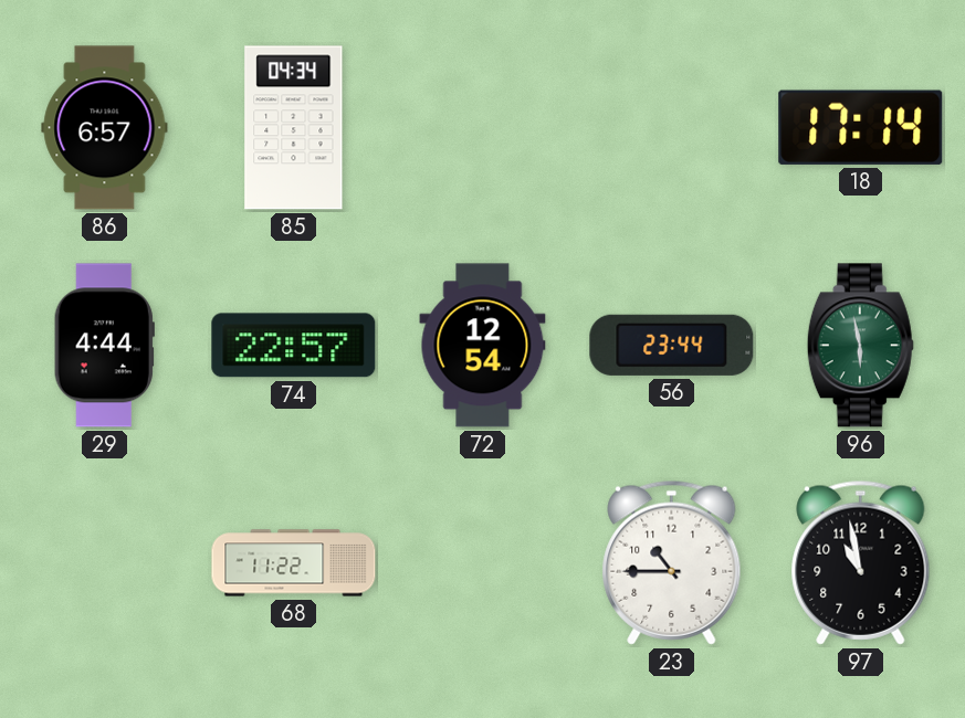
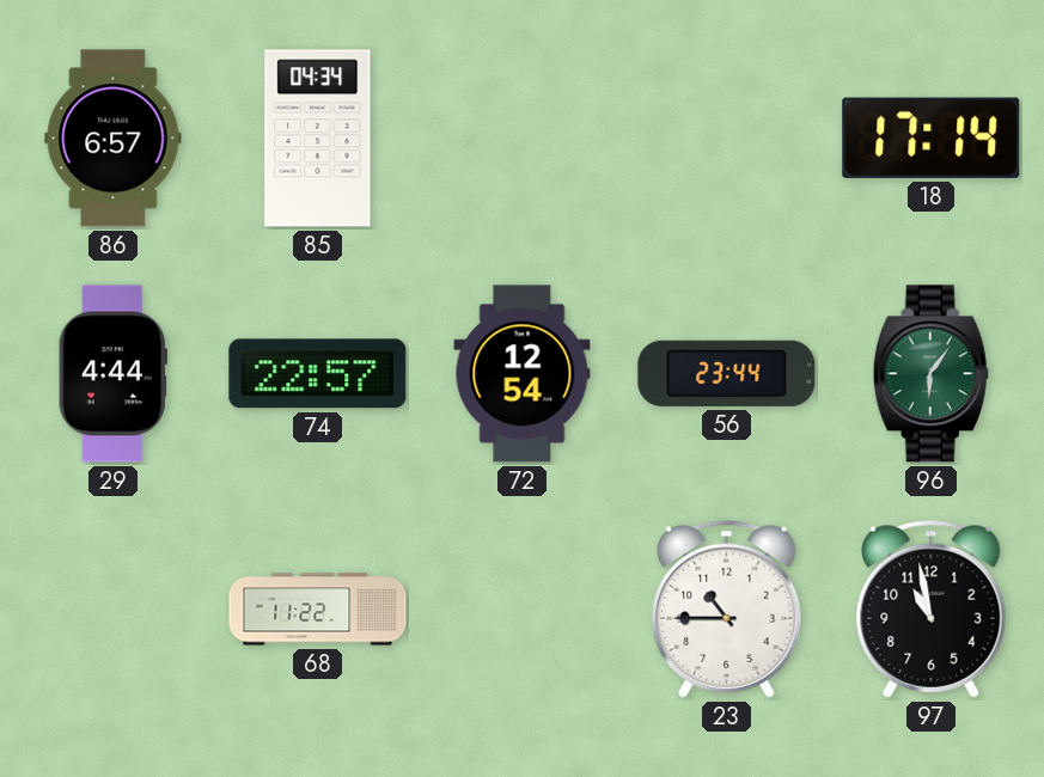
96: 5:58 -> 6:06
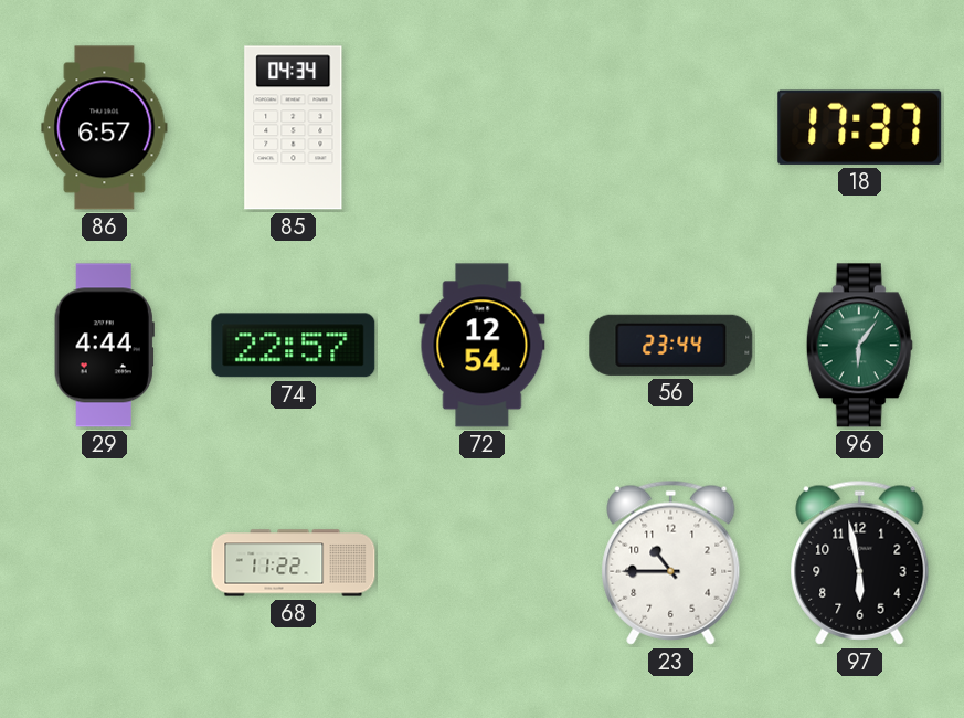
18: 17:14 -> 17:37
97: 10:58 -> 5:58
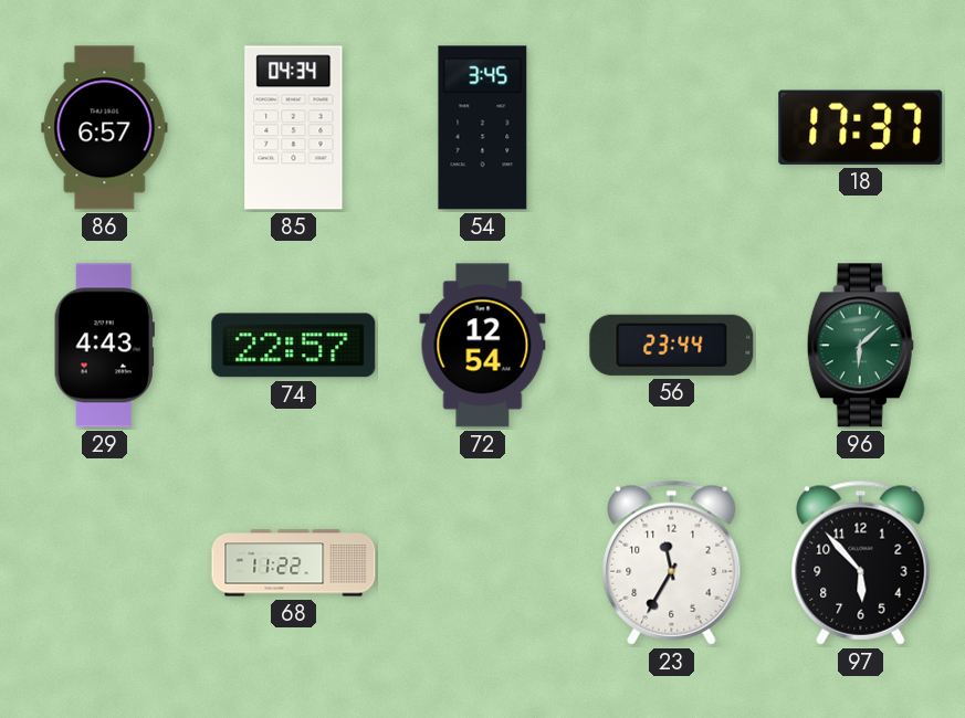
54: none -> 3:45
29: 4:44 -> 4:43
96: 6:06 -> 6:08
23: 10:45 -> 11:35
97: 5:58 -> 5:53
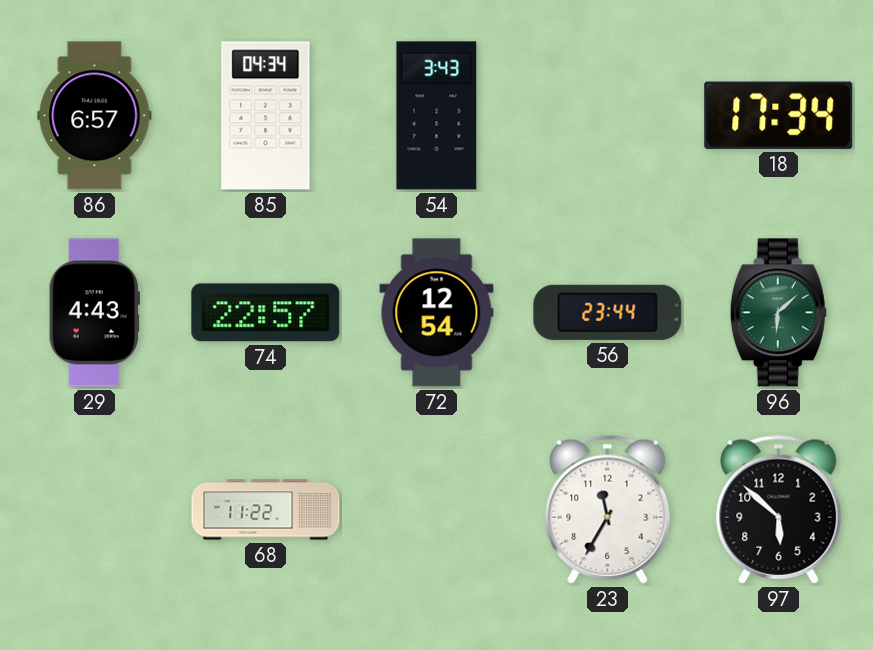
54: 3:45 -> 3:43
18: 17:37 -> 17:34
97: 5:53 -> 5:52
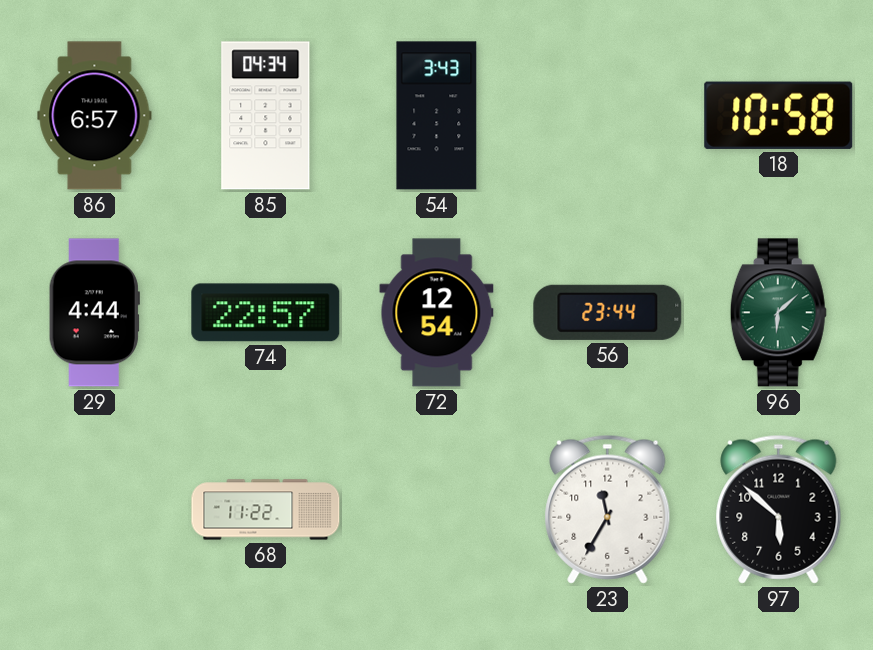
18: 17:34 -> 10:58
29: 4:43 -> 4:44
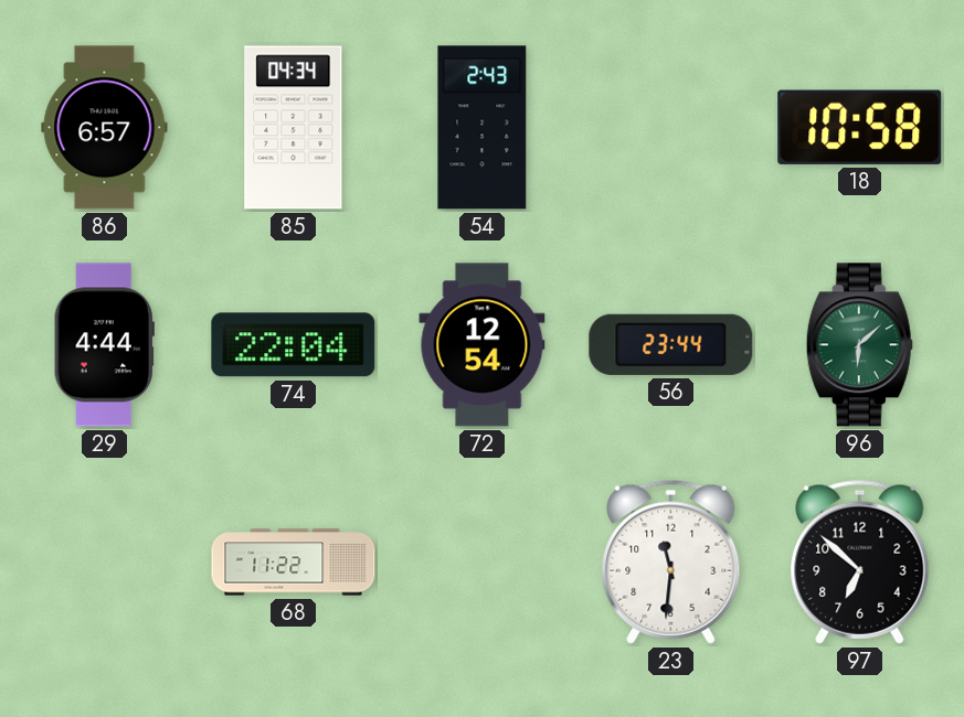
54: 3:43 -> 2:43
74: 22:57 -> 22:04
23: 11:35 -> 11:31
97: 5:52 -> 6:52
